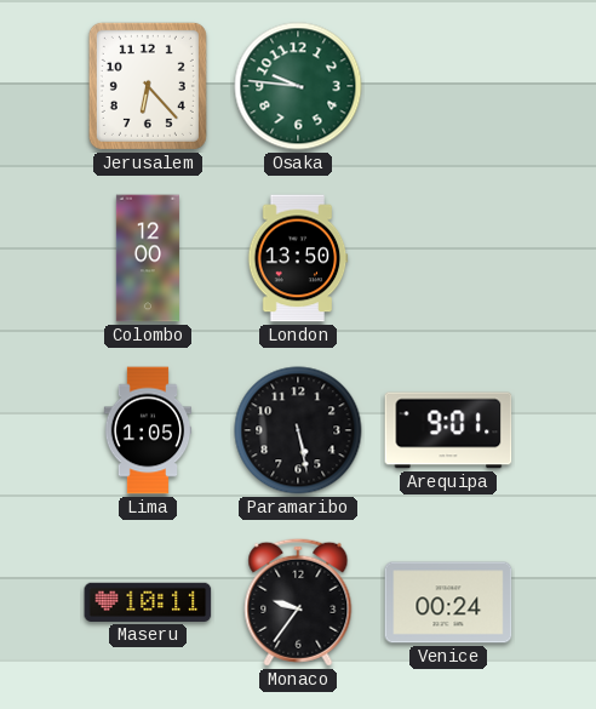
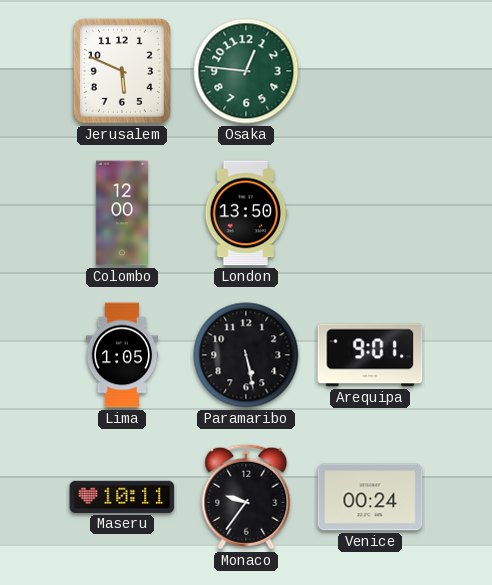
Jerusalem: 6:23 -> 5:49
Osaka: 9:46 -> 12:46
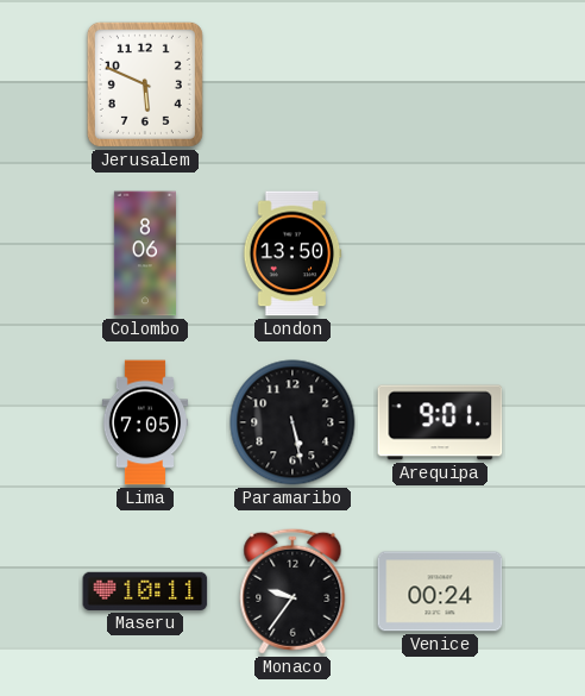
Osaka: 12:46 -> none
Colombo: 12:00 -> 8:06
Lima: 1:05 -> 7:05
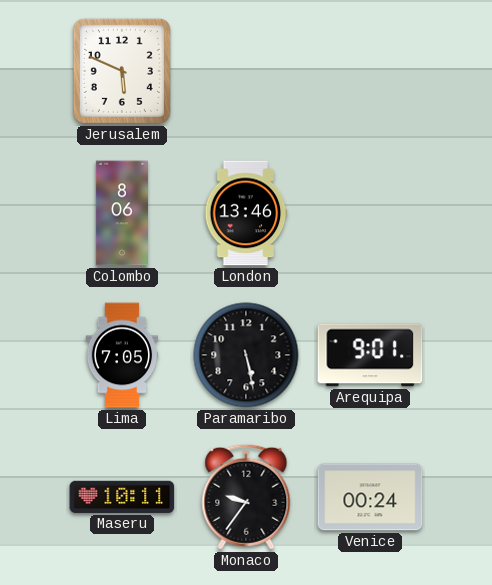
London: 13:50 -> 13:46
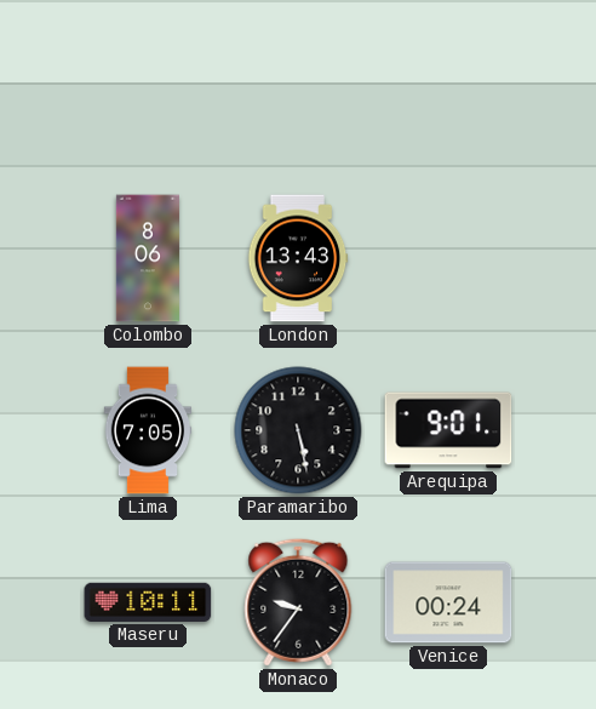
Jerusalem: 5:49 -> none
London: 13:46 -> 13:43
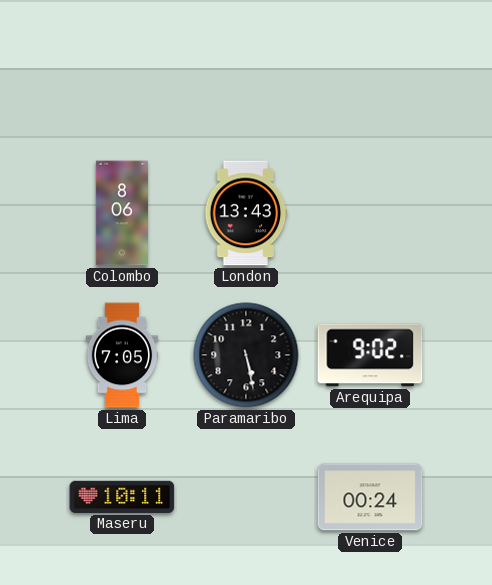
Arequipa: 9:01 -> 9:02
Monaco: 9:36 -> none
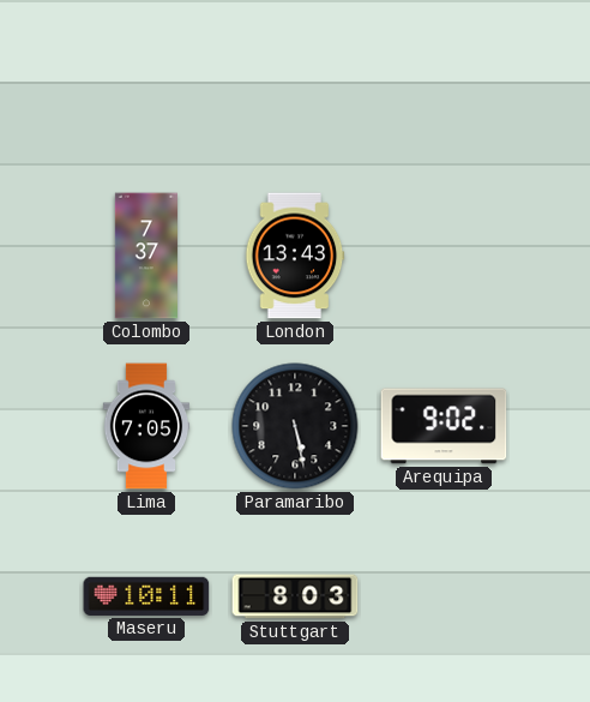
Colombo: 8:06 -> 7:37
Stuttgart: none -> 8:03
Venice: 00:24 -> none
